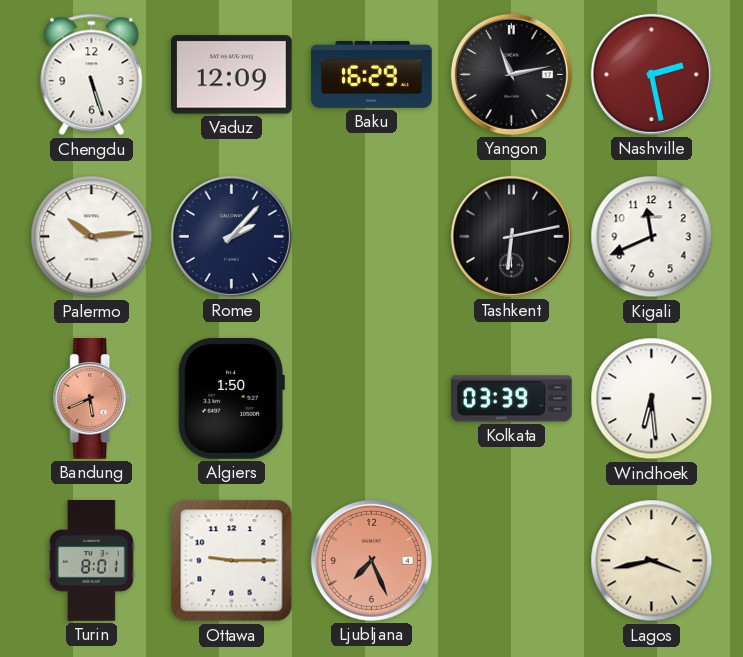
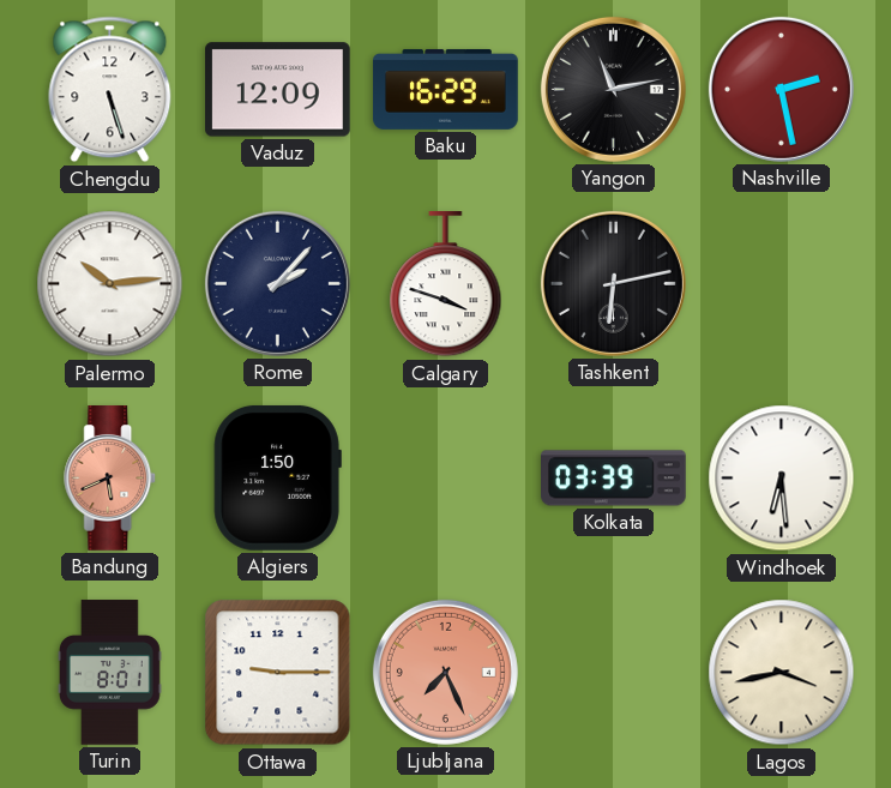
Calgary: none -> 3:48
Kigali: 11:41 -> none
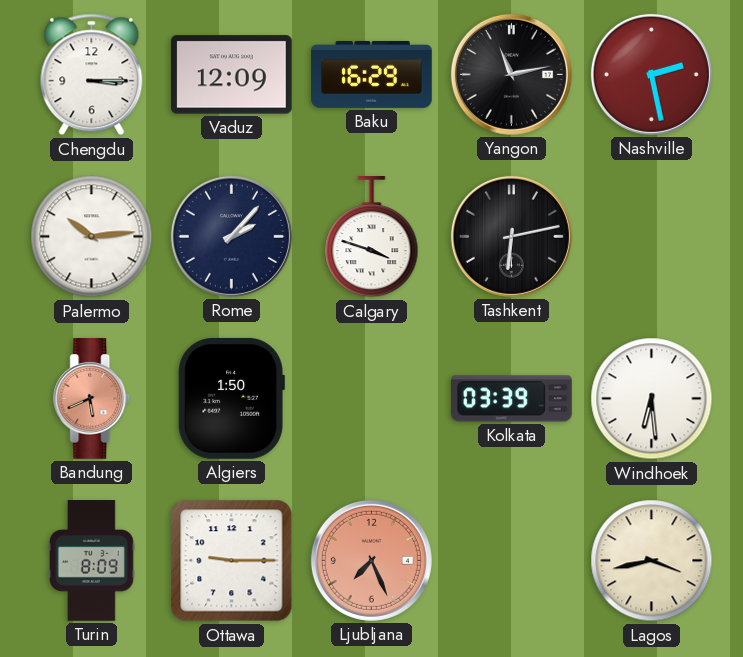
Chengdu: 5:27 -> 3:15
Turin: 8:01 -> 8:09
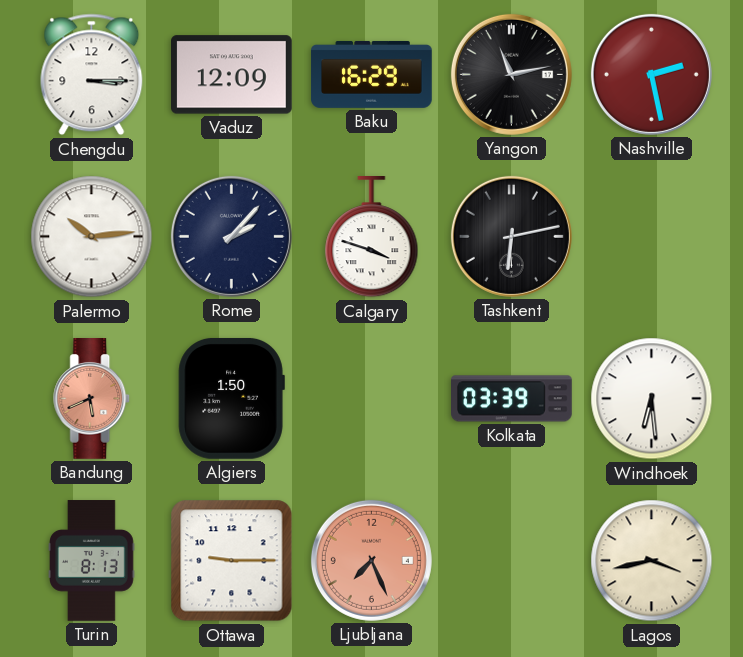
Turin: 8:09 -> 8:13
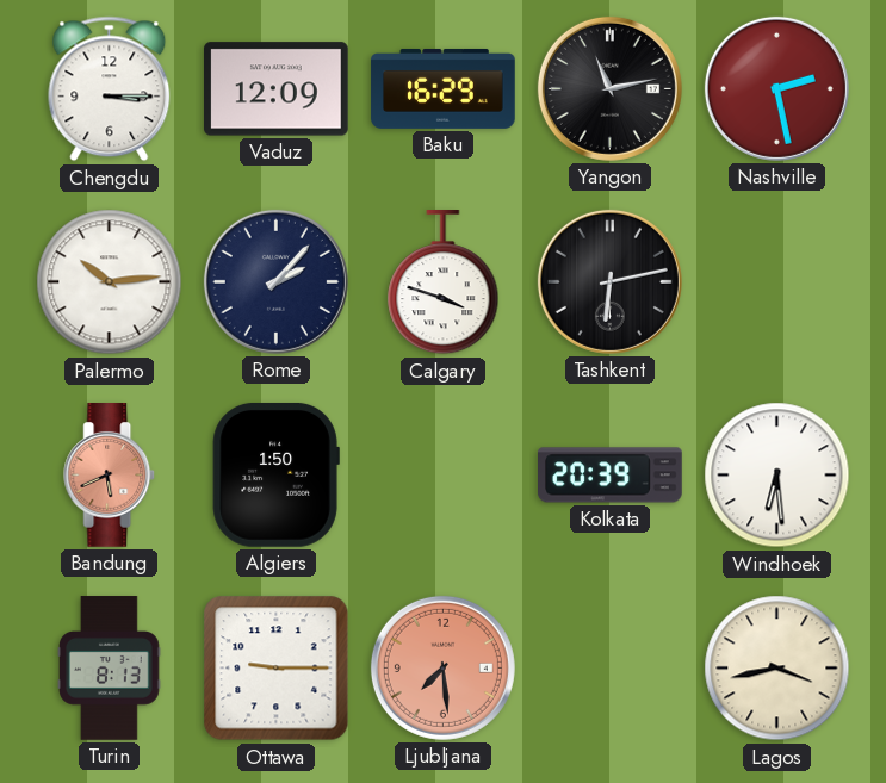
Kolkata: 03:39 -> 20:39
Ljubljana: 7:26 -> 7:29
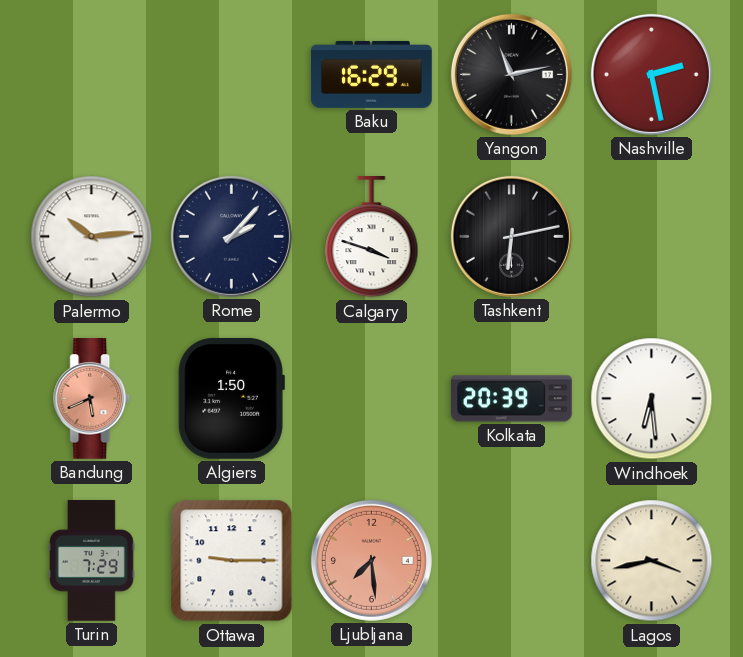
Chengdu: 3:15 -> none
Vaduz: 12:09 -> none
Turin: 8:13 -> 7:29
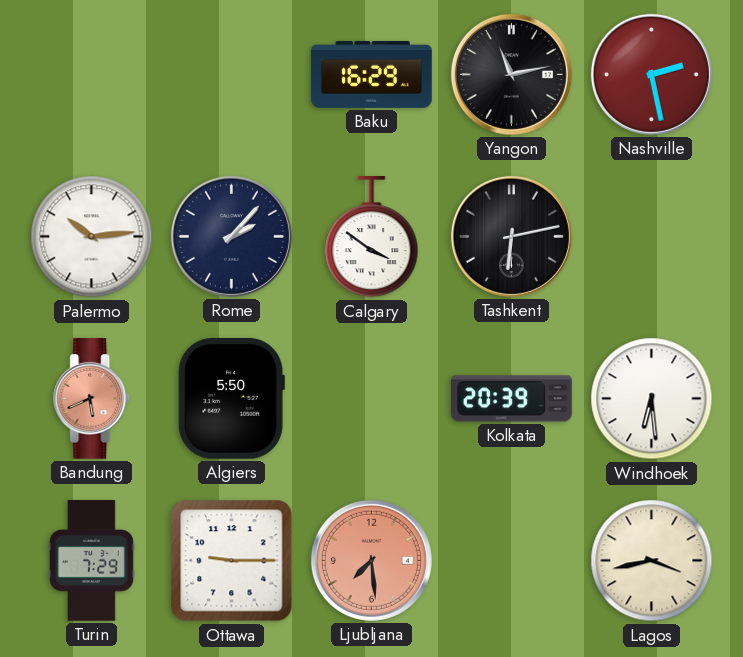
Calgary: 3:48 -> 3:51
Algiers: 1:50 -> 5:50
